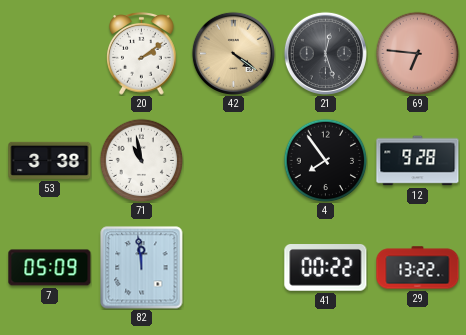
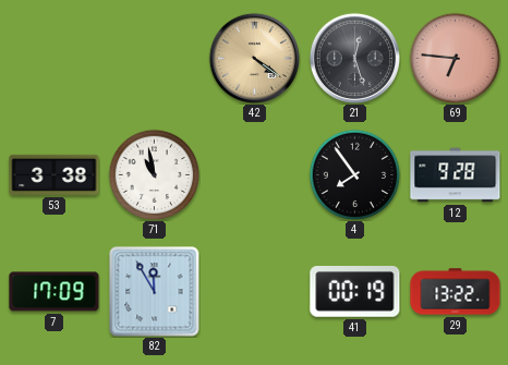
20: 2:09 -> none
7: 05:09 -> 17:09
82: 11:59 -> 11:55
41: 00:22 -> 00:19
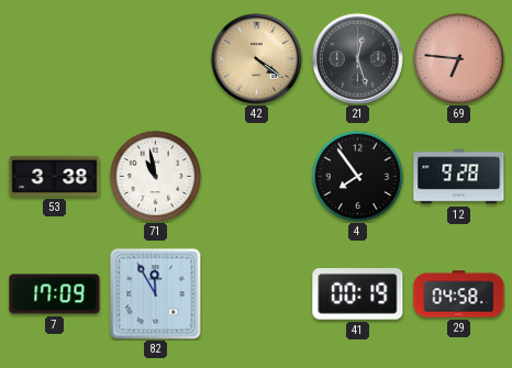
29: 13:22 -> 04:58
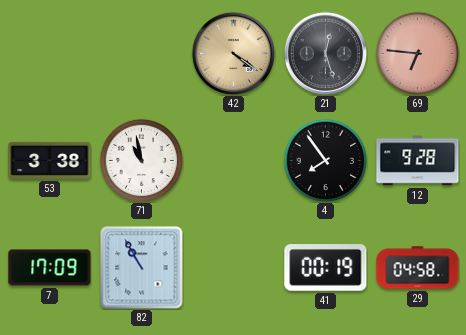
82: 11:55 -> 10:55
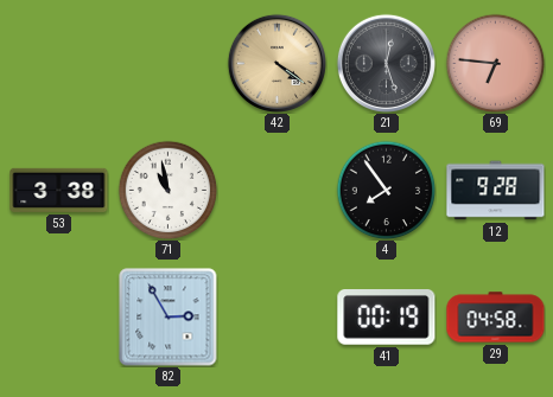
7: 17:09 -> none
82: 10:55 -> 2:55
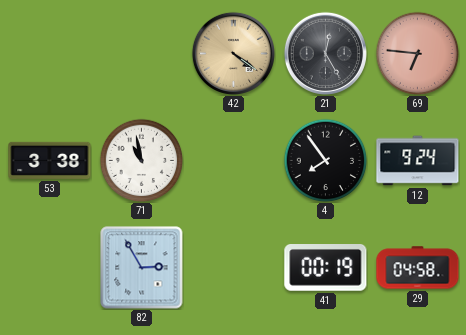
21: 12:27 -> 12:25
12: 9:28 -> 9:24
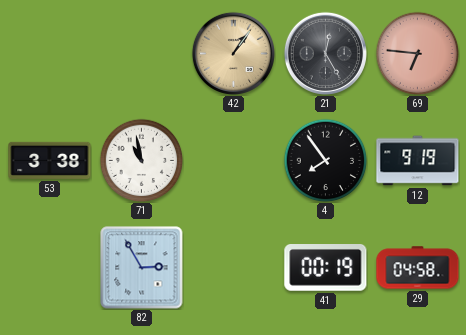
42: 4:21 -> 1:06
12: 9:24 -> 9:19
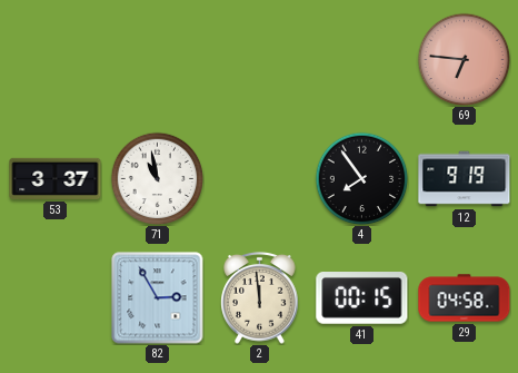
42: 1:06 -> none
21: 12:25 -> none
53: 3:38 -> 3:37
2: none -> 11:59
41: 00:19 -> 00:15
